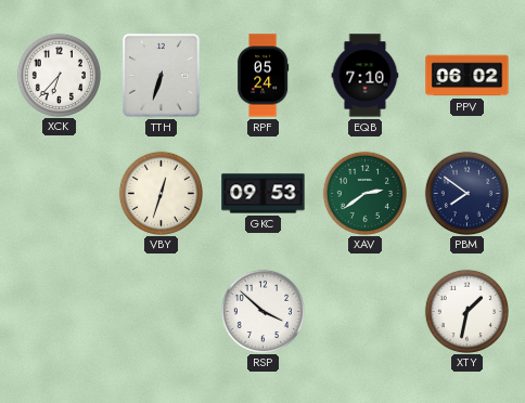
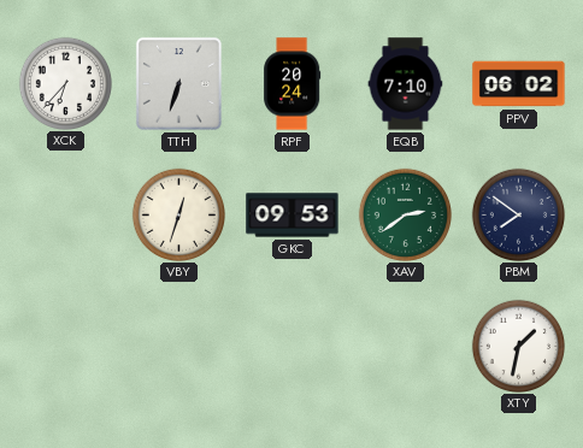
RPF: 05:24 -> 20:24
RSP: 3:52 -> none
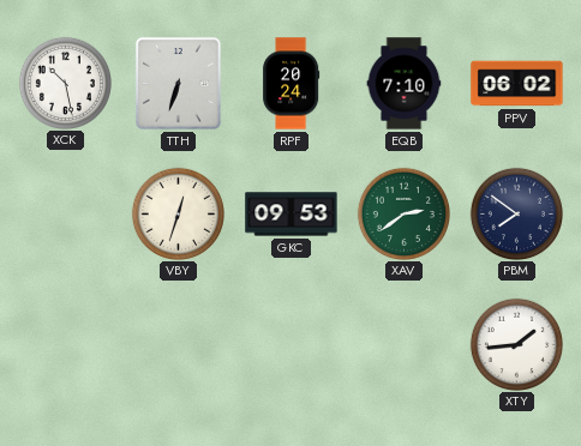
XCK: 6:37 -> 10:28
XTY: 1:32 -> 1:44
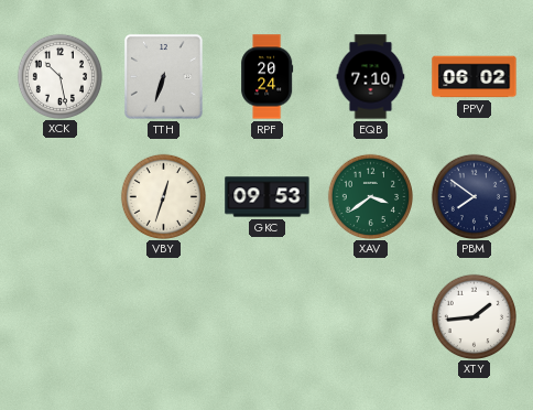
XAV: 2:39 -> 3:39
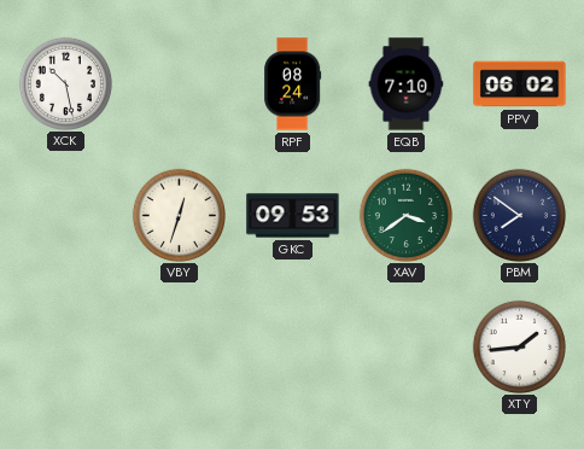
TTH: 6:33 -> none
RPF: 20:24 -> 08:24
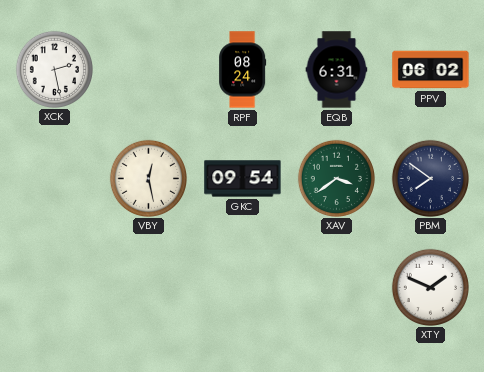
XCK: 10:28 -> 2:28
EQB: 7:10 -> 6:31
VBY: 12:33 -> 12:28
GKC: 09:53 -> 09:54
XTY: 1:44 -> 1:49
